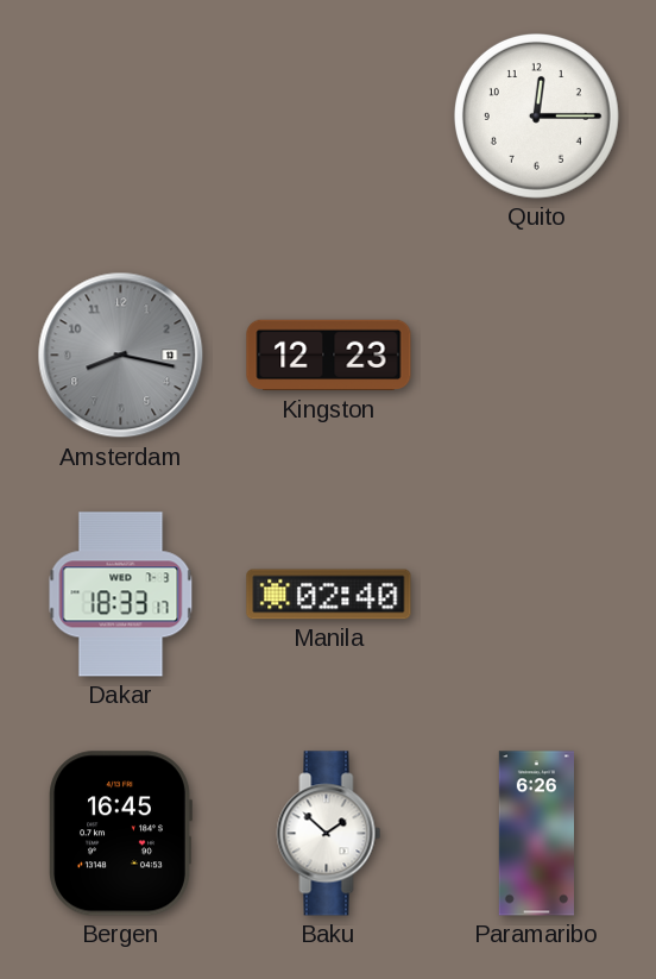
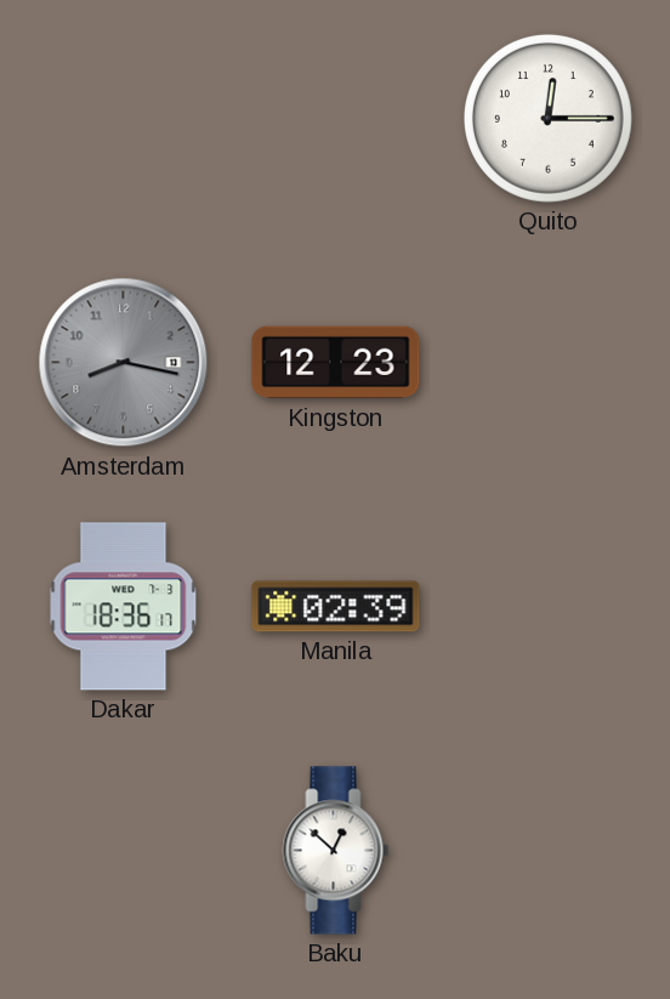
Dakar: 18:33 -> 18:36
Manila: 02:40 -> 02:39
Bergen: 16:45 -> none
Baku: 1:52 -> 12:52
Paramaribo: 6:26 -> none
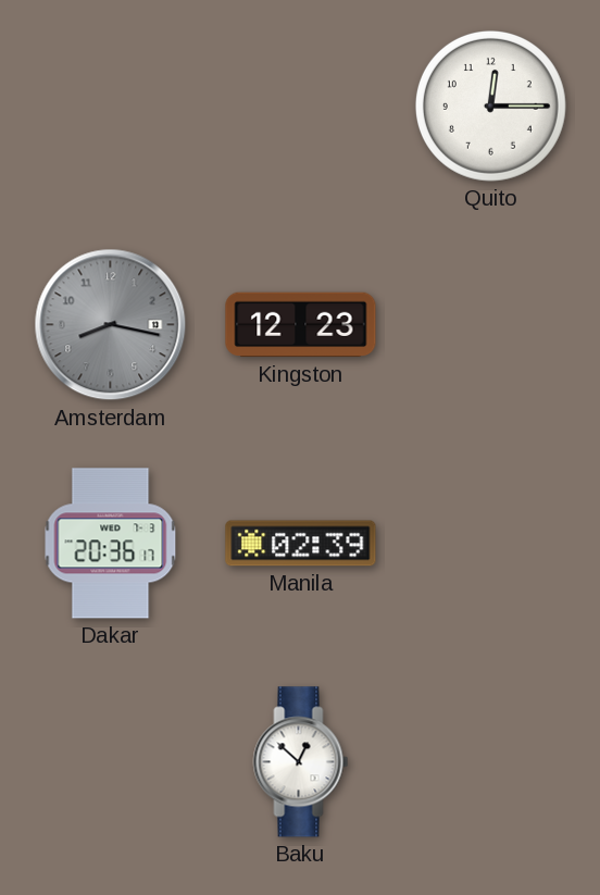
Dakar: 18:36 -> 20:36
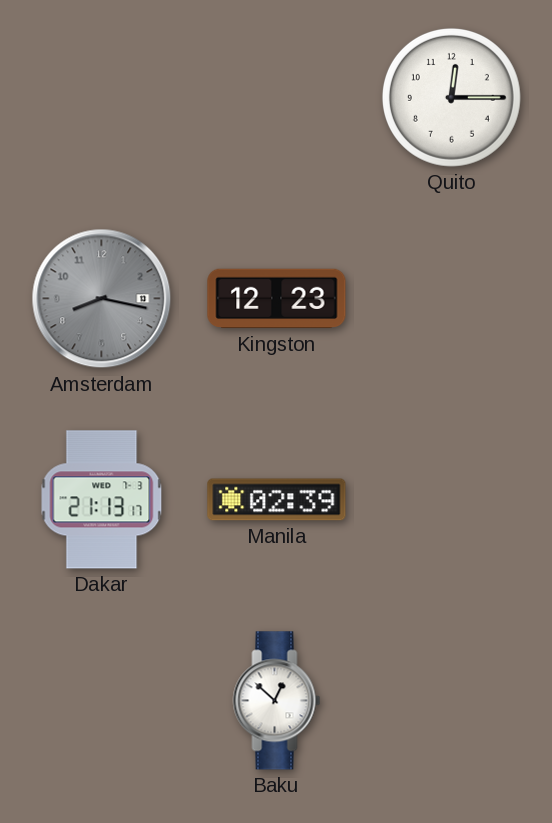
Dakar: 20:36 -> 21:13
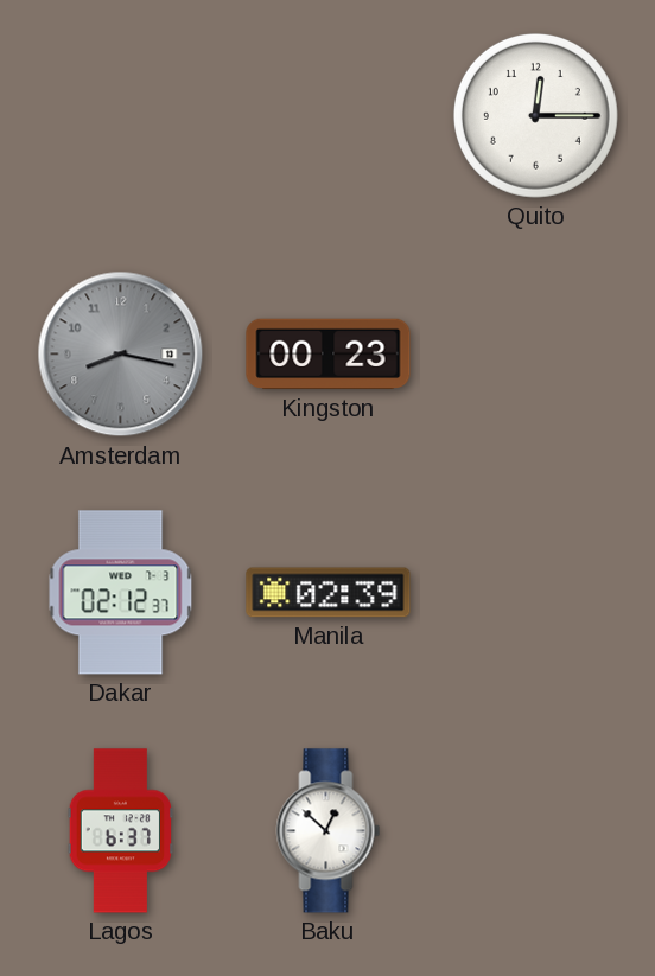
Kingston: 12:23 -> 00:23
Dakar: 21:13 -> 02:12
Lagos: none -> 6:37
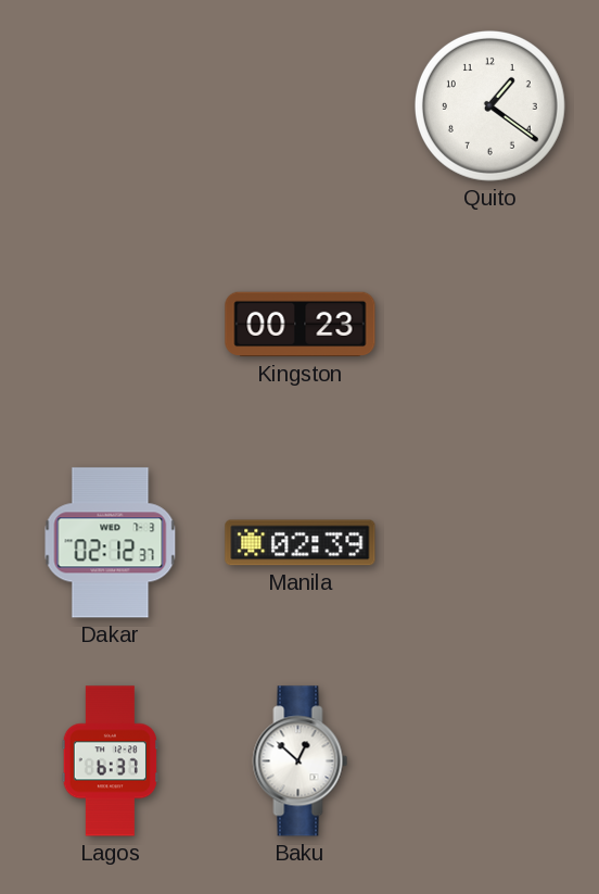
Quito: 12:15 -> 1:21
Amsterdam: 8:17 -> none
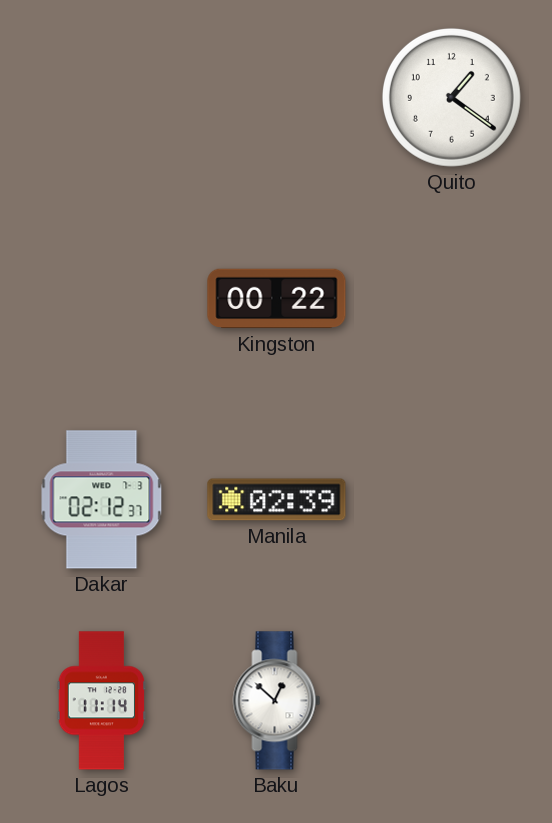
Kingston: 00:23 -> 00:22
Lagos: 6:37 -> 11:14
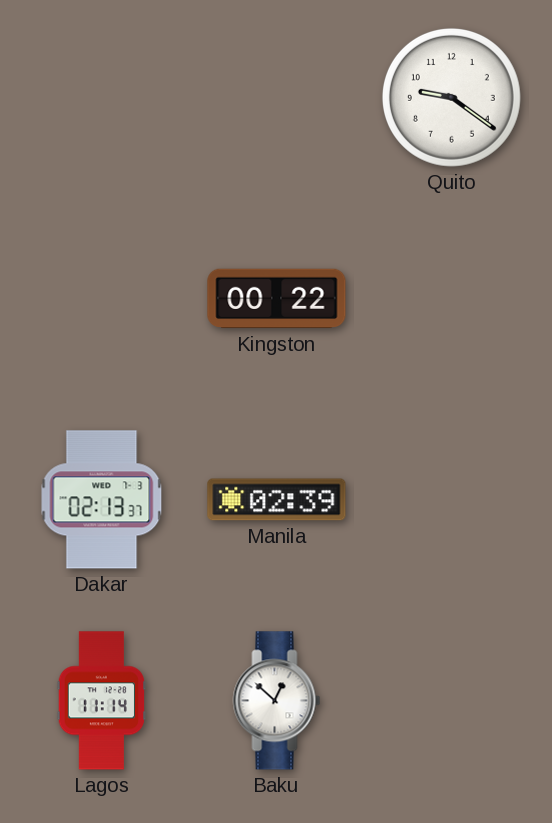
Quito: 1:21 -> 9:21
Dakar: 02:12 -> 02:13
